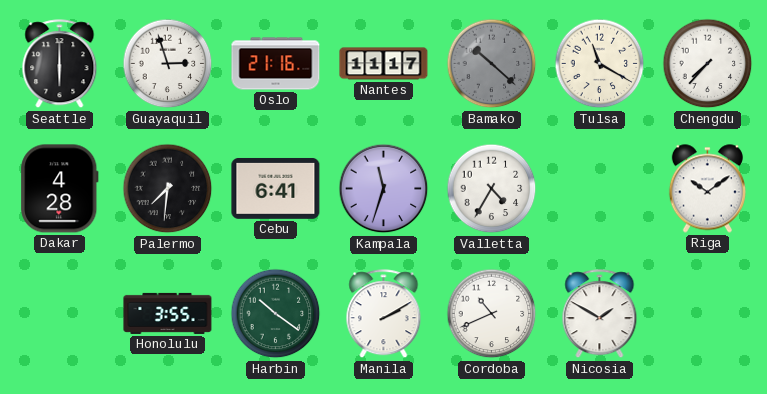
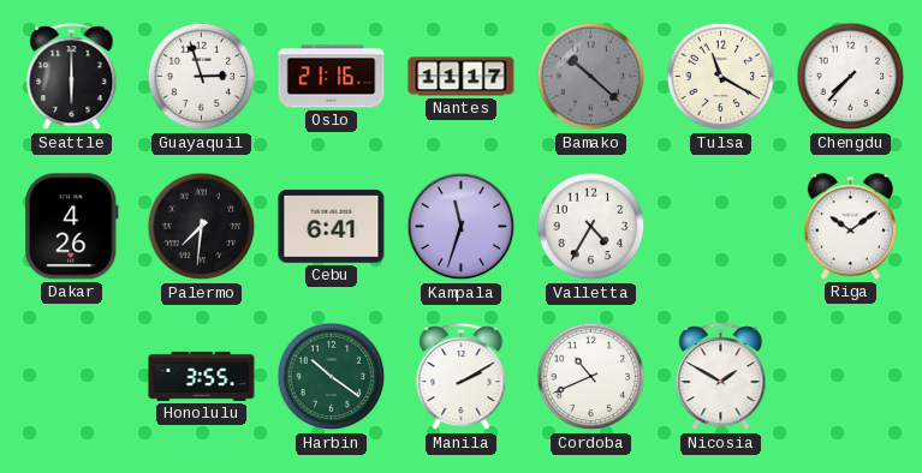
Dakar: 4:28 -> 4:26
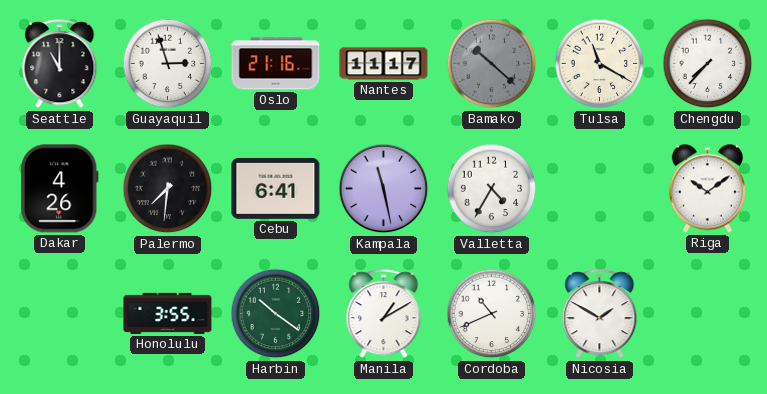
Seattle: 6:00 -> 11:00
Kampala: 11:33 -> 11:28
Manila: 2:10 -> 1:10
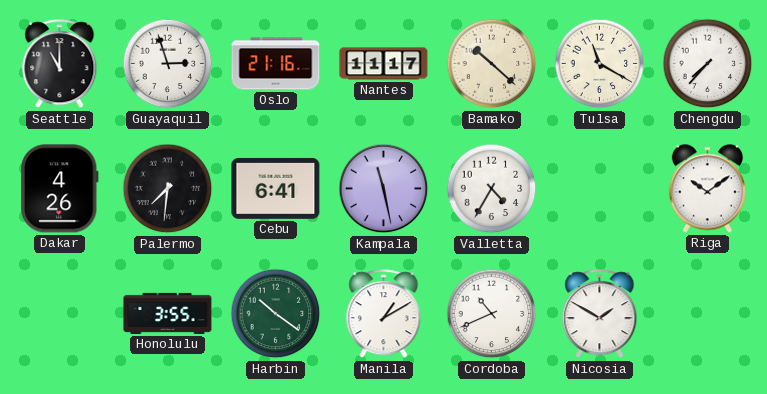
Bamako dial: grey -> cream
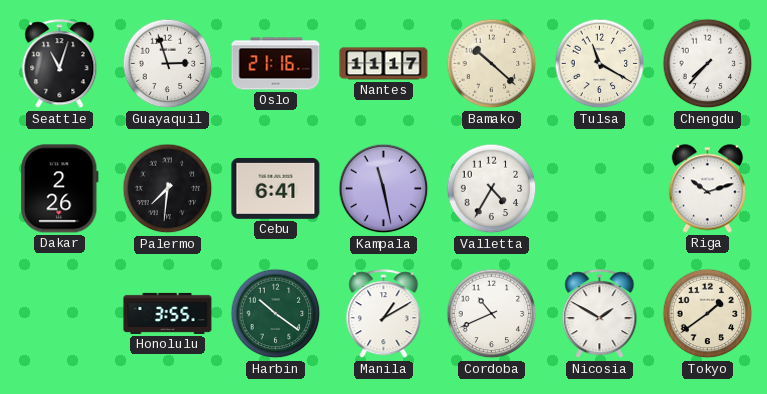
Seattle: 11:00 -> 11:03
Dakar: 4:26 -> 2:26
Riga: 10:09 -> 10:12
Tokyo: none -> 1:39
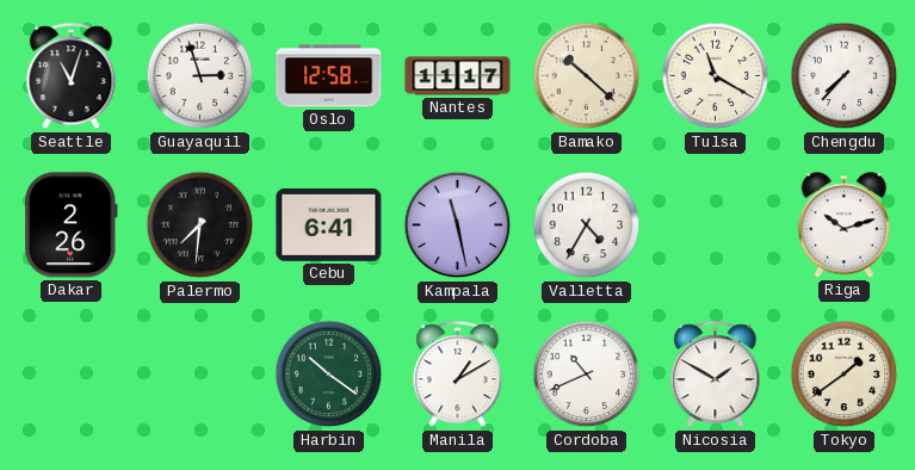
Oslo: 21:16 -> 12:58
Honolulu: 3:55 -> none
